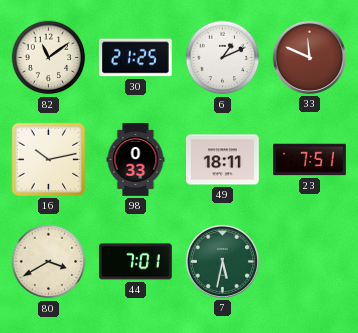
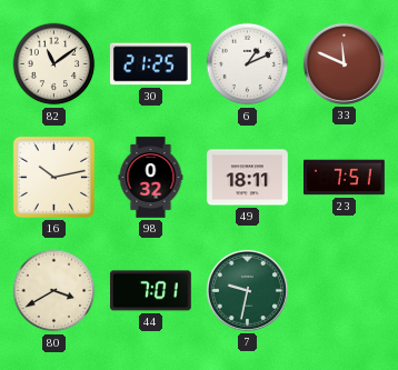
98: 0:33 -> 0:32
7: 5:32 -> 9:32
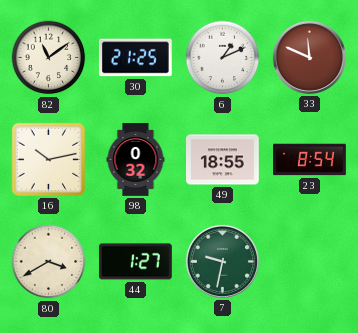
49: 18:11 -> 18:55
23: 7:51 -> 8:54
44: 7:01 -> 1:27
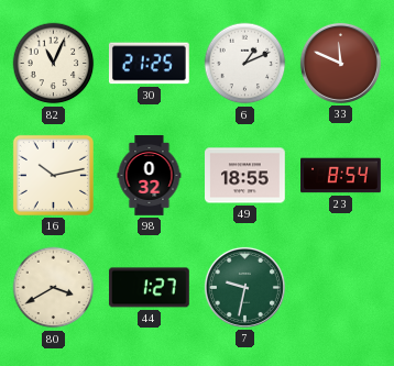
82: 11:09 -> 11:04
